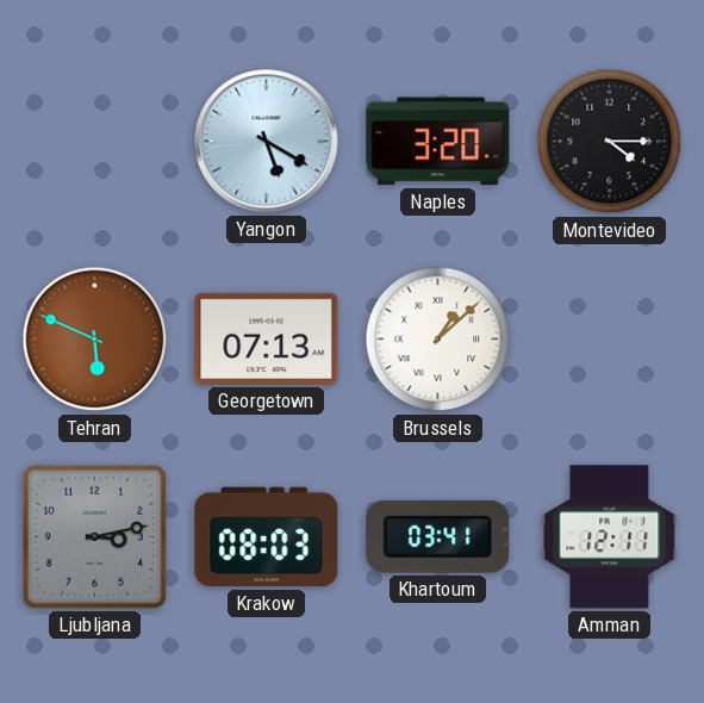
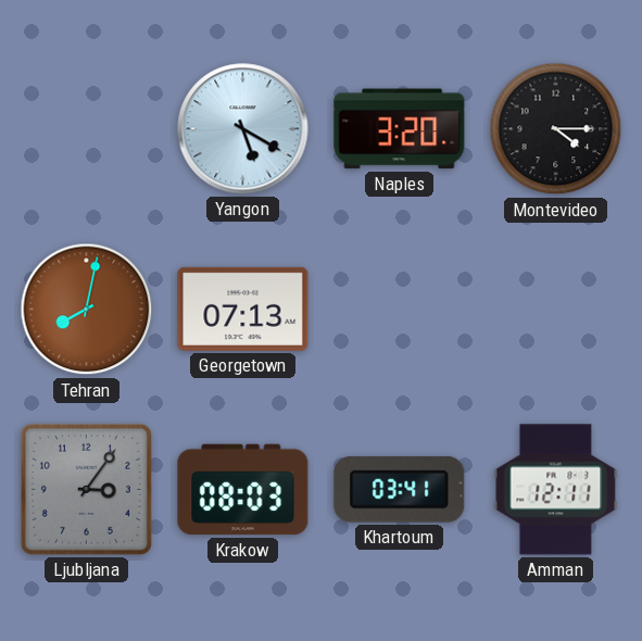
Tehran: 5:49 -> 8:02
Brussels: 1:08 -> none
Ljubljana: 3:13 -> 3:06
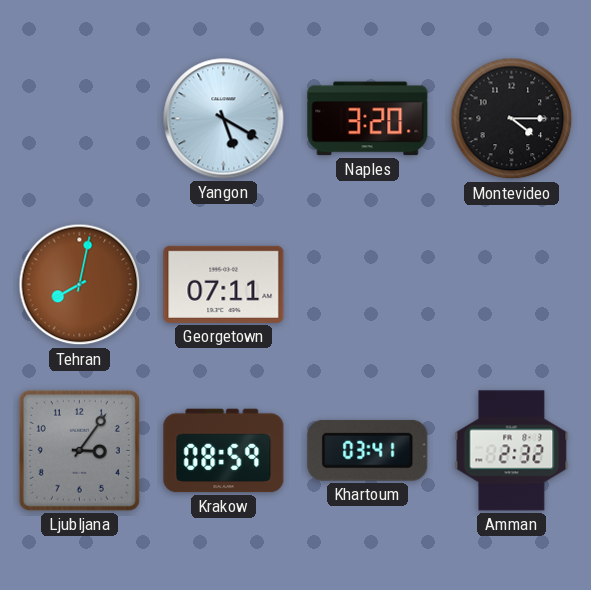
Georgetown: 07:13 -> 07:11
Krakow: 08:03 -> 08:59
Amman: 12:11 -> 2:32
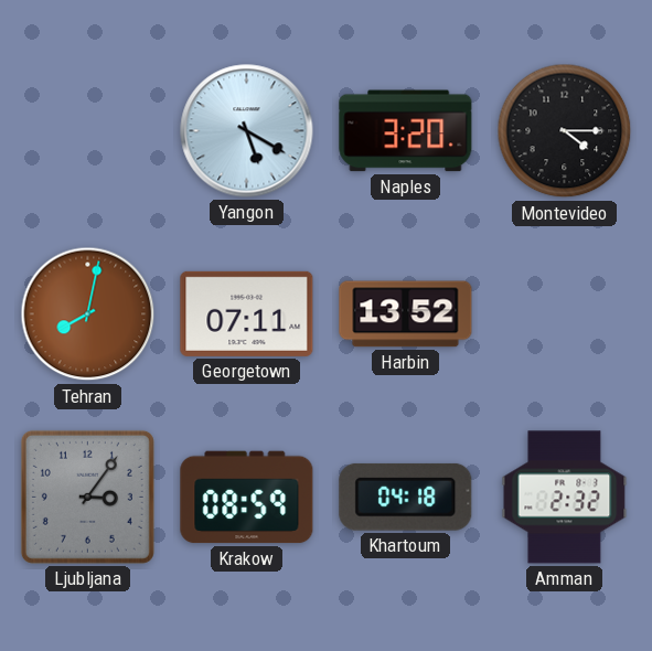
Harbin: none -> 13:52
Khartoum: 03:41 -> 04:18
